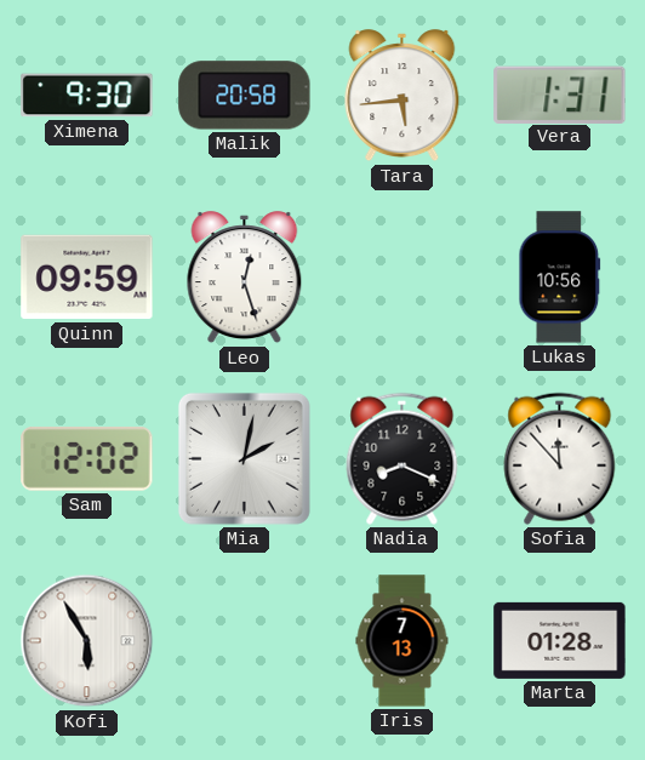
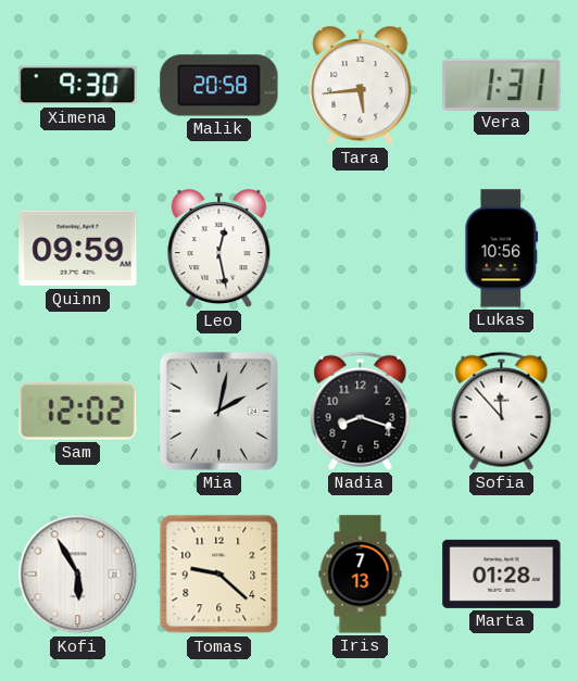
Leo: 12:27 -> 12:28
Nadia: 8:19 -> 8:18
Tomas: none -> 9:22
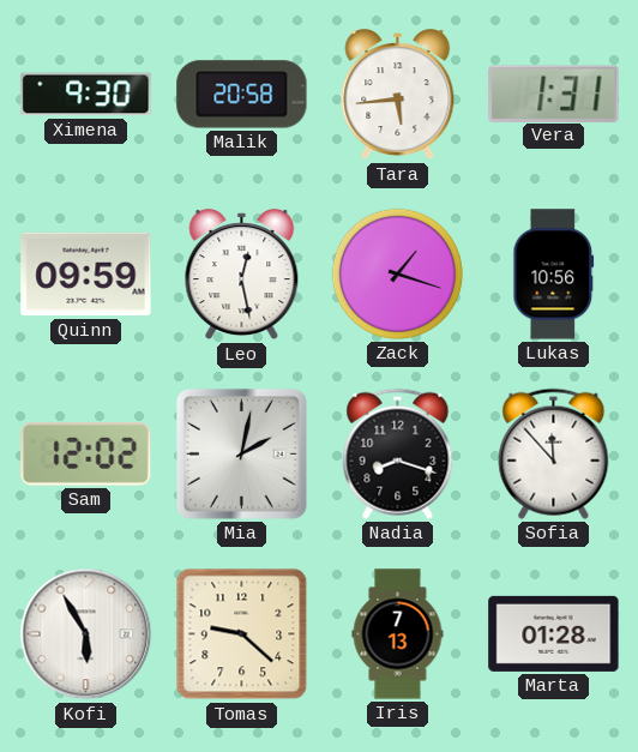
Zack: none -> 1:18
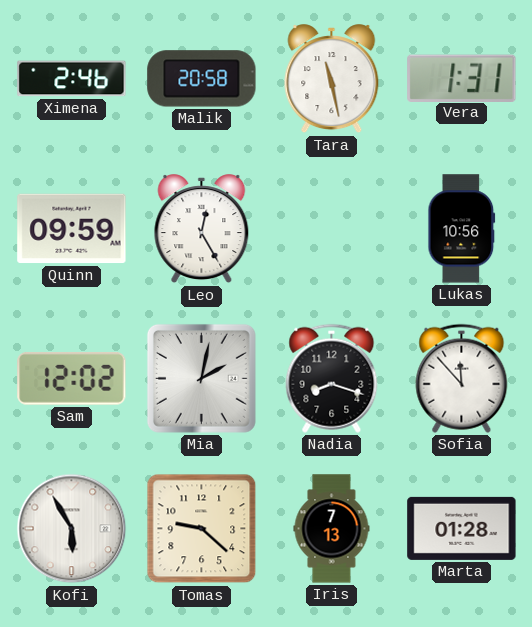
Ximena: 9:30 -> 2:46
Tara: 5:44 -> 11:28
Leo: 12:28 -> 12:25
Zack: 1:18 -> none
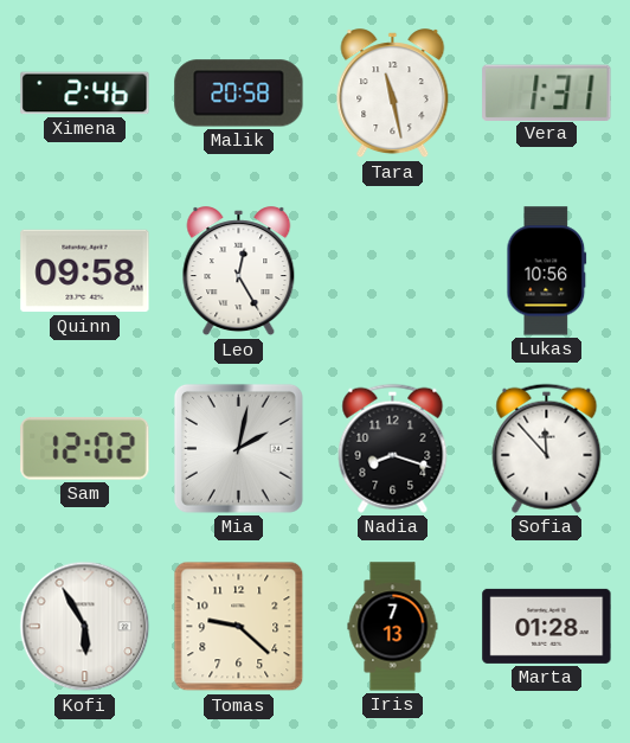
Quinn: 09:59 -> 09:58
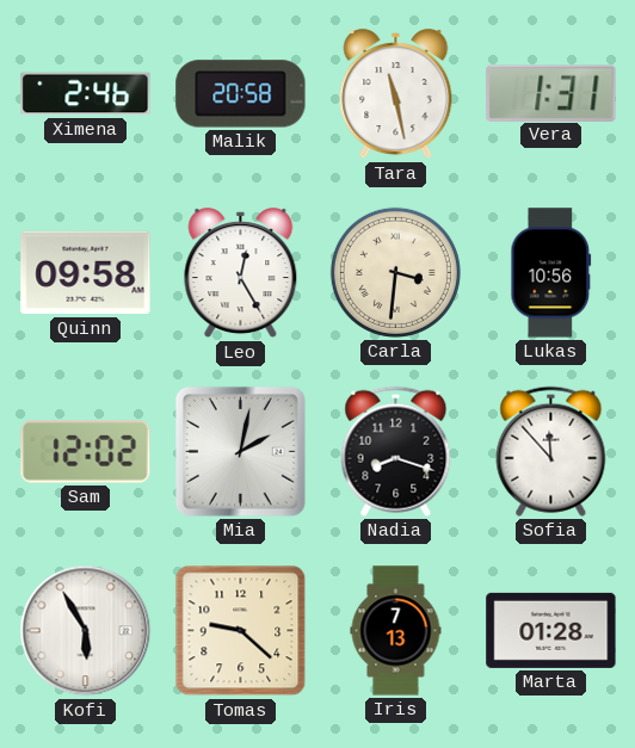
Carla: none -> 3:31
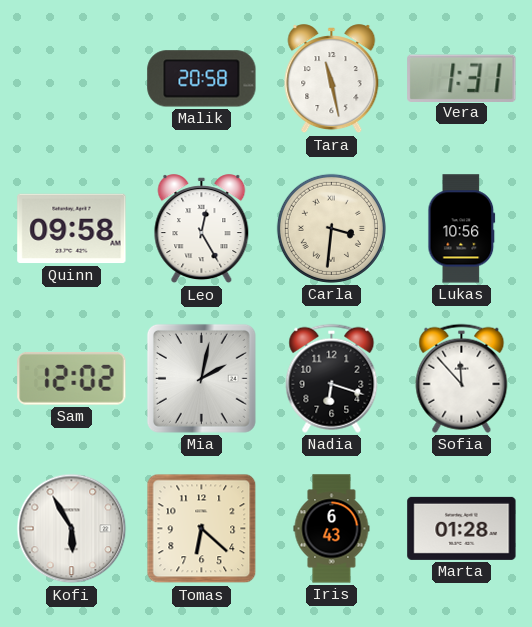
Ximena: 2:46 -> none
Nadia: 8:18 -> 6:18
Tomas: 9:22 -> 6:22
Iris: 7:13 -> 6:43
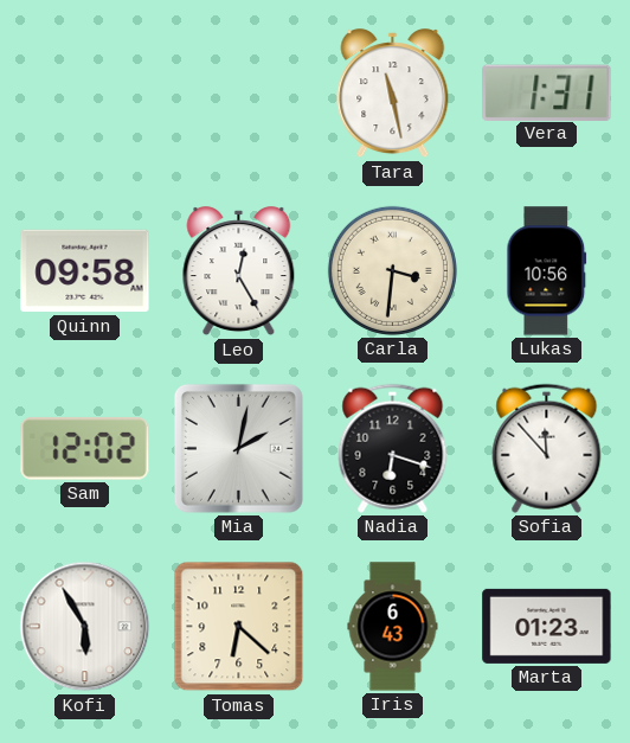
Malik: 20:58 -> none
Marta: 01:28 -> 01:23
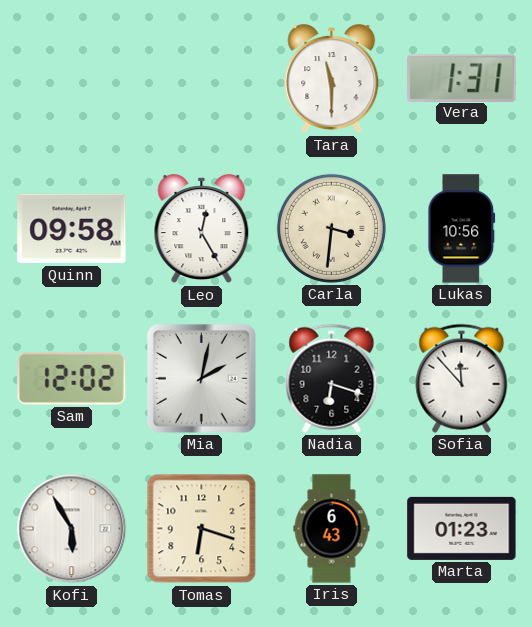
Tara: 11:28 -> 11:30
Tomas: 6:22 -> 6:18
